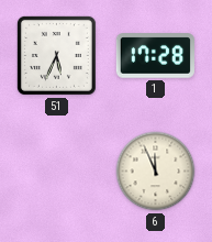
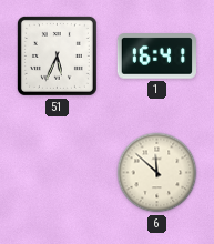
1: 17:28 -> 16:41
6: 11:56 -> 11:52
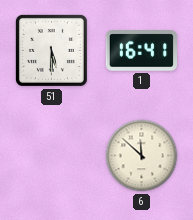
51: 5:34 -> 5:30
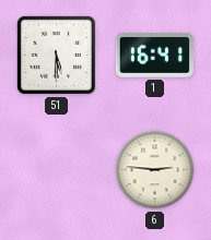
6: 11:52 -> 2:46
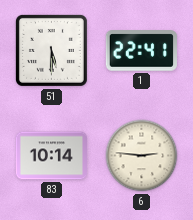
1: 16:41 -> 22:41
83: none -> 10:14
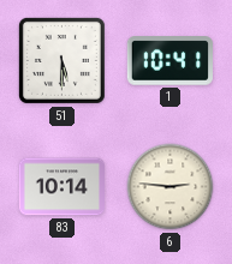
1: 22:41 -> 10:41
